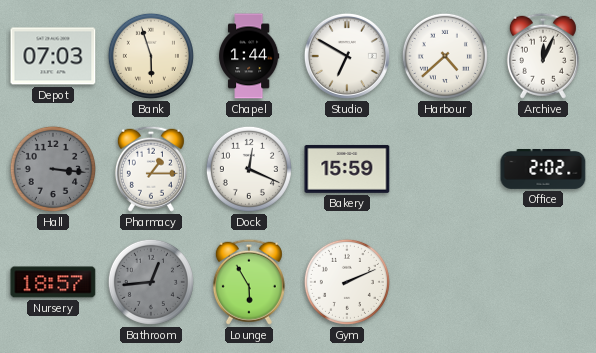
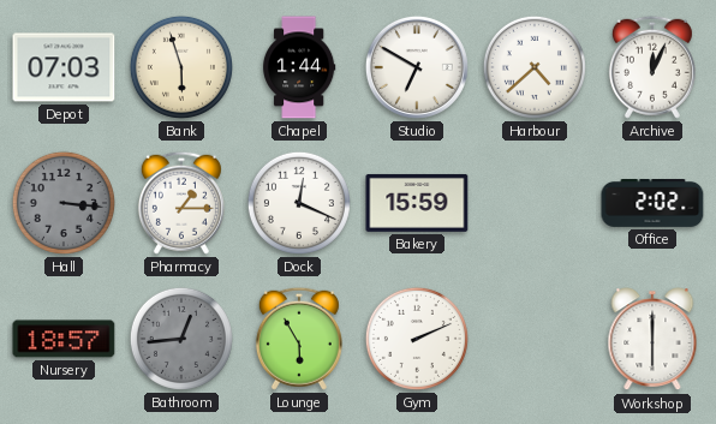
Workshop: none -> 6:00
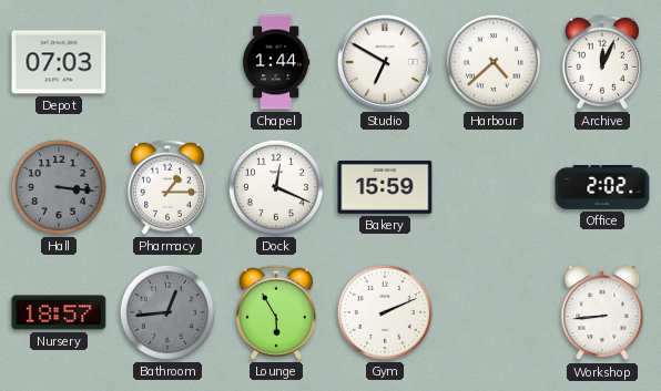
Bank: 5:57 -> none
Workshop: 6:00 -> 8:44
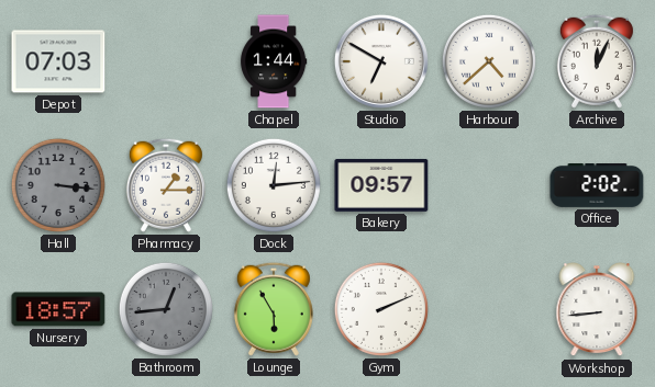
Dock: 12:19 -> 12:14
Bakery: 15:59 -> 09:57
